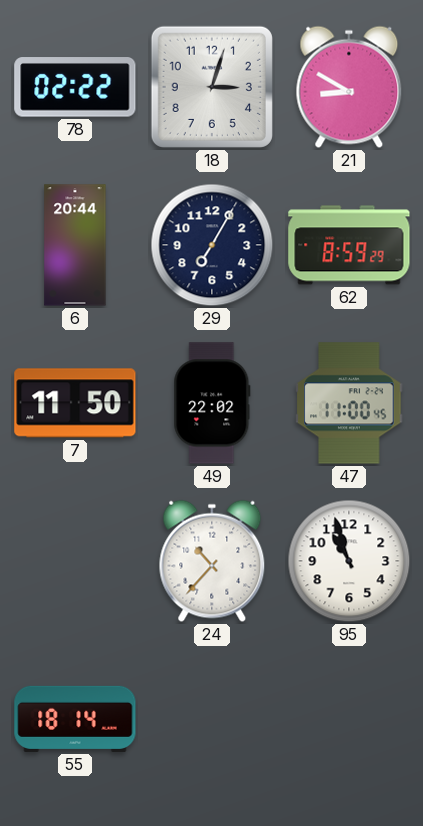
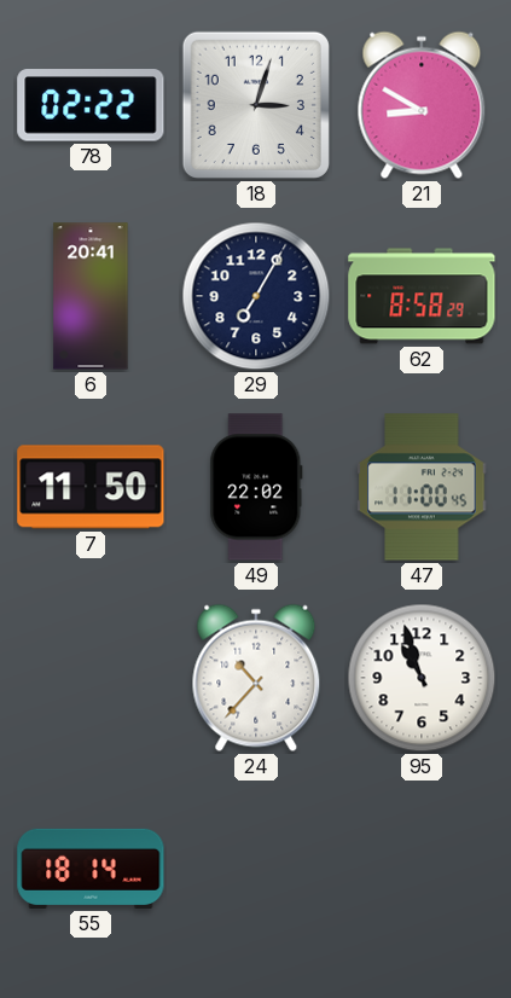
6: 20:44 -> 20:41
62: 8:59 -> 8:58
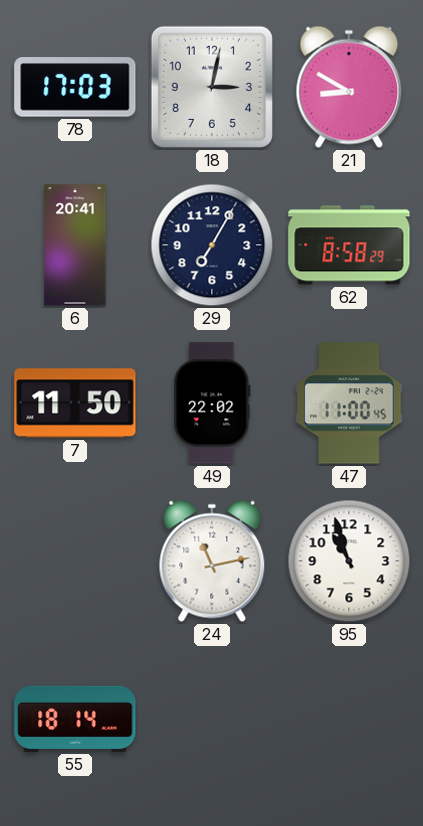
78: 02:22 -> 17:03
18: 3:03 -> 3:02
24: 10:37 -> 11:13
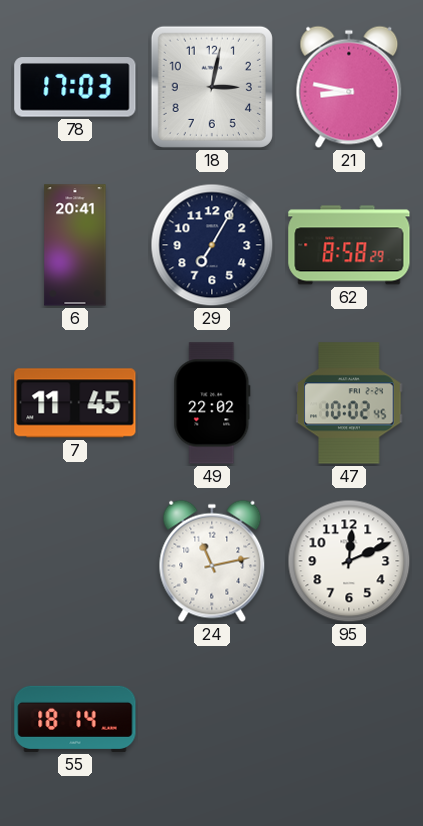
21: 8:50 -> 8:47
7: 11:50 -> 11:45
47: 11:00 -> 10:02
95: 10:57 -> 12:11
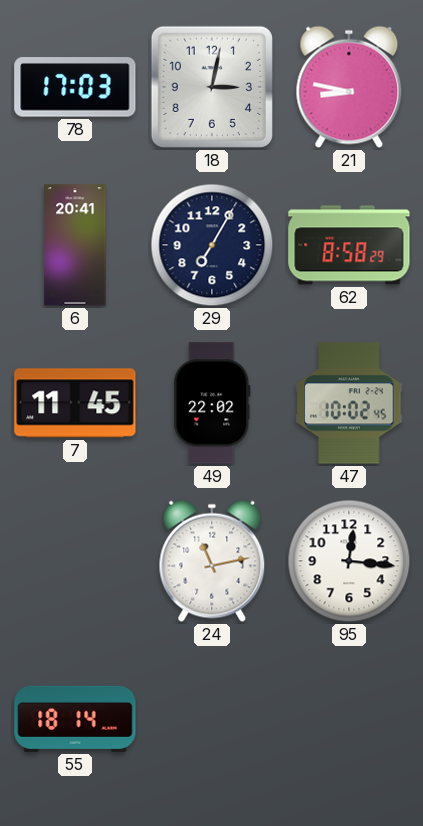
95: 12:11 -> 12:16
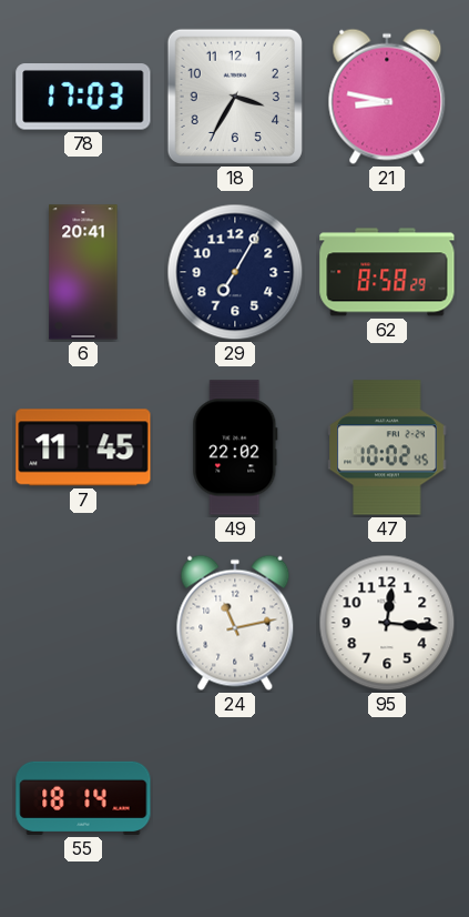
18: 3:02 -> 3:35
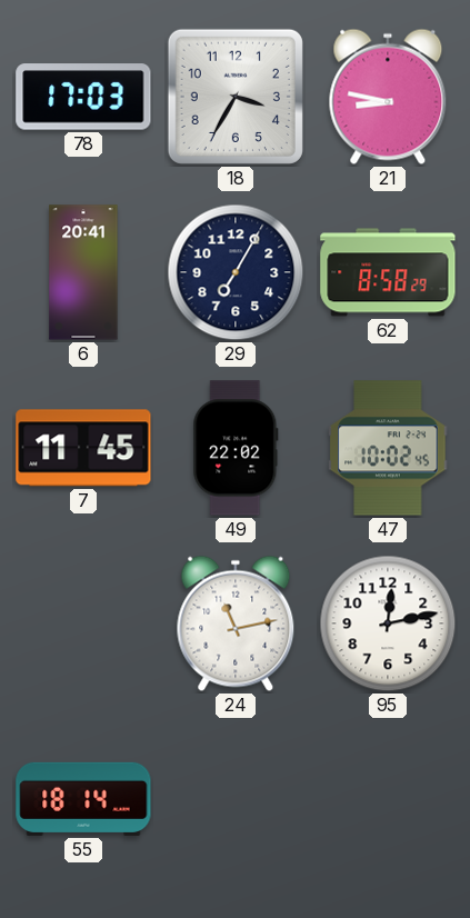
95: 12:16 -> 12:13
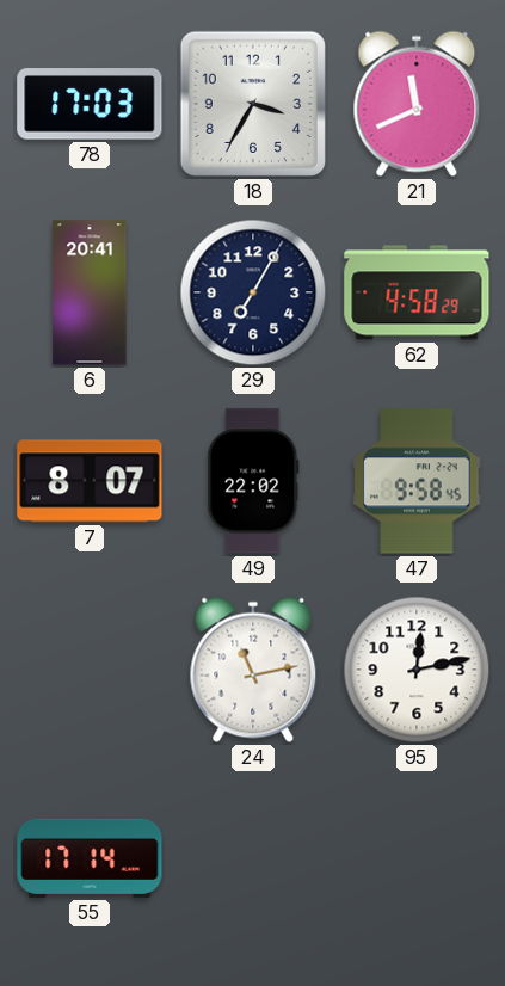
21: 8:47 -> 11:41
62: 8:58 -> 4:58
7: 11:45 -> 8:07
47: 10:02 -> 9:58
55: 18:14 -> 17:14
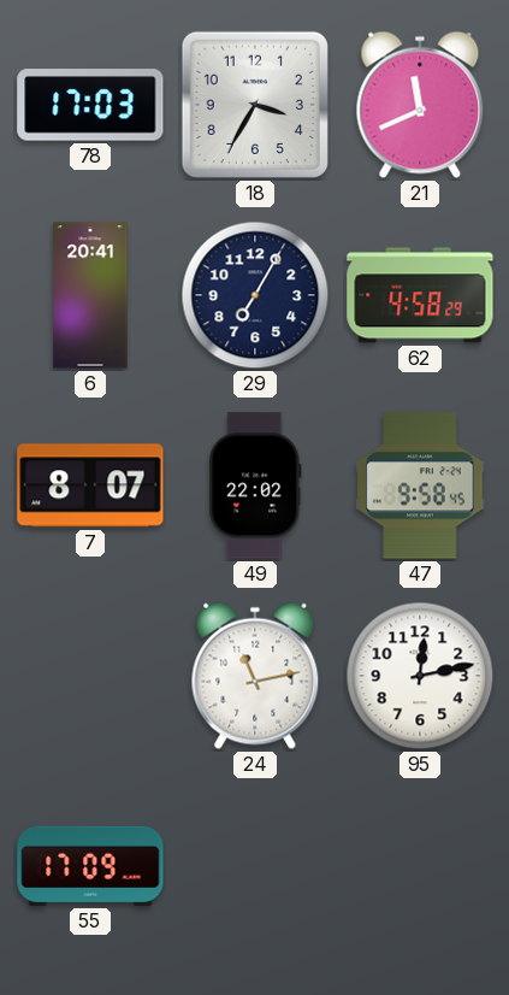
55: 17:14 -> 17:09
